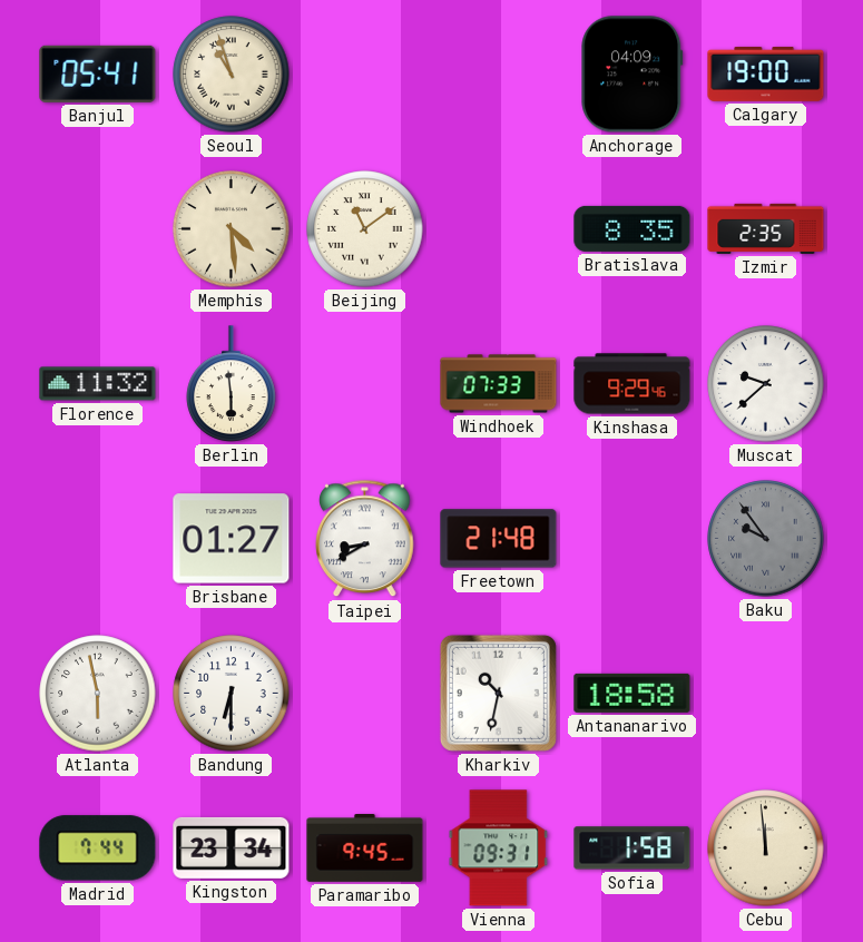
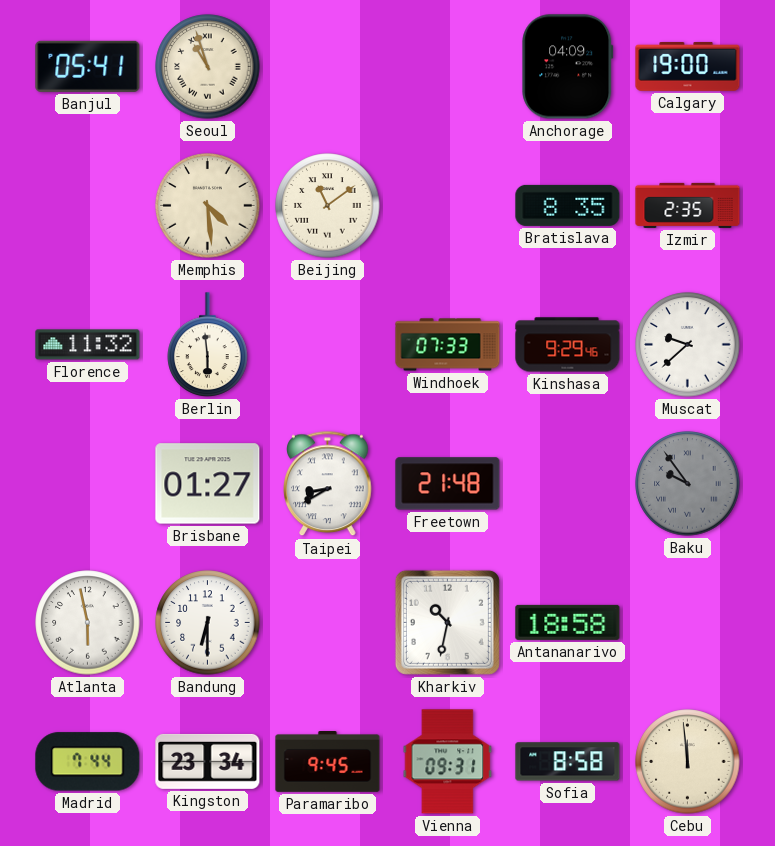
Sofia: 1:58 -> 8:58
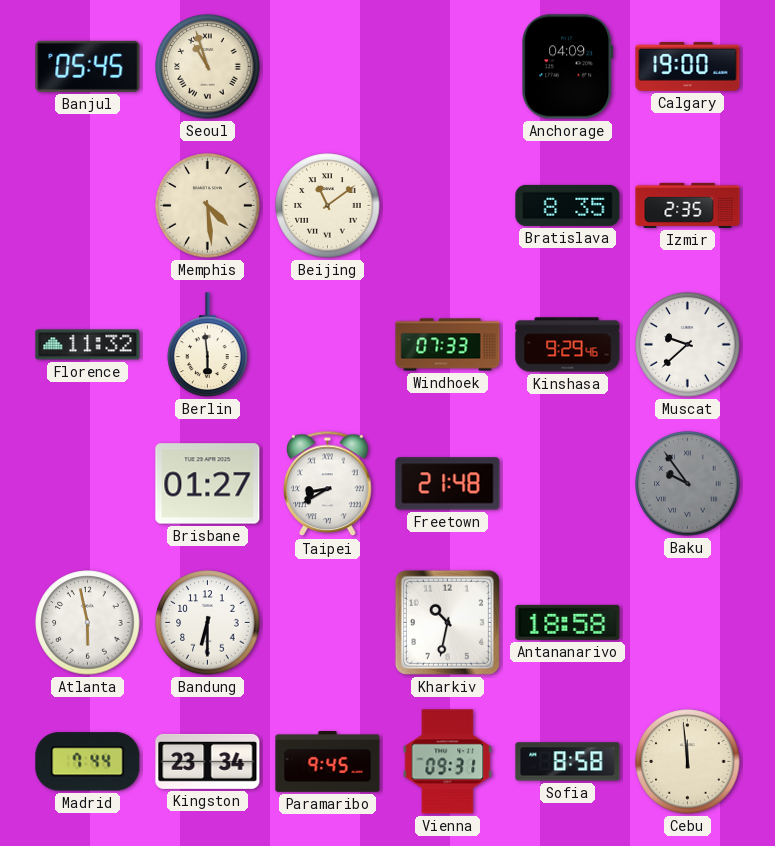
Banjul: 05:41 -> 05:45
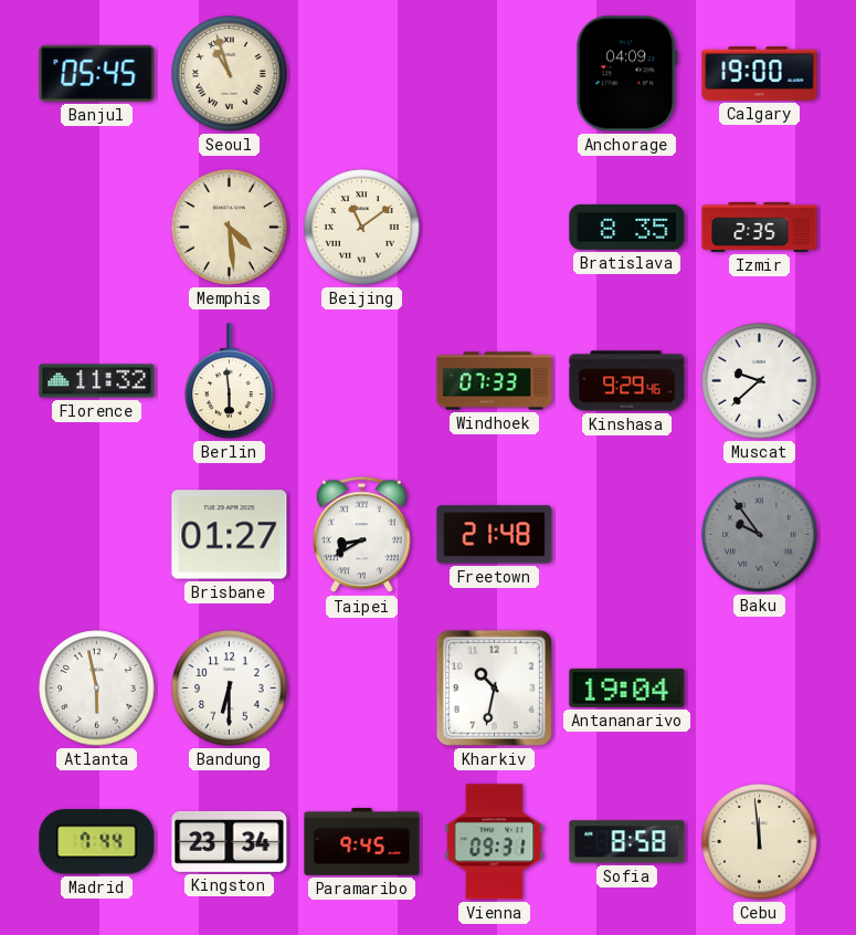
Antananarivo: 18:58 -> 19:04
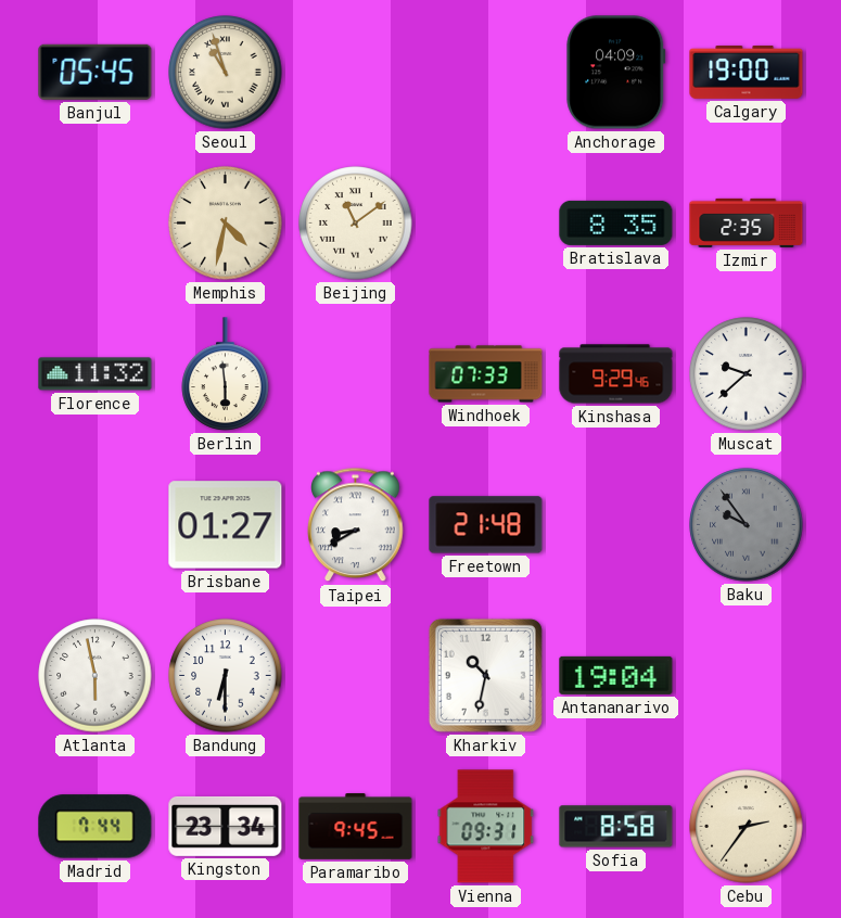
Memphis: 4:29 -> 4:32
Cebu: 11:59 -> 2:36
